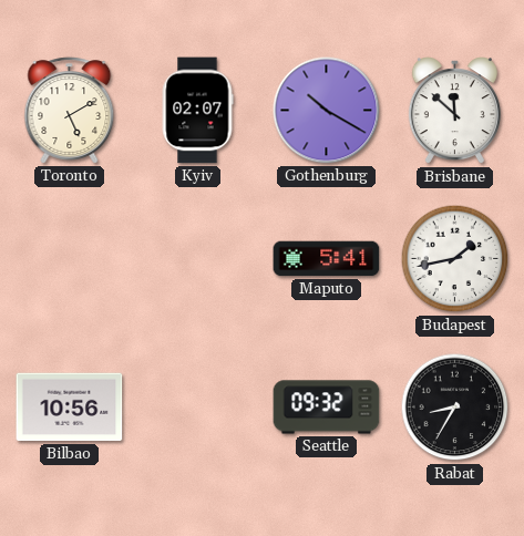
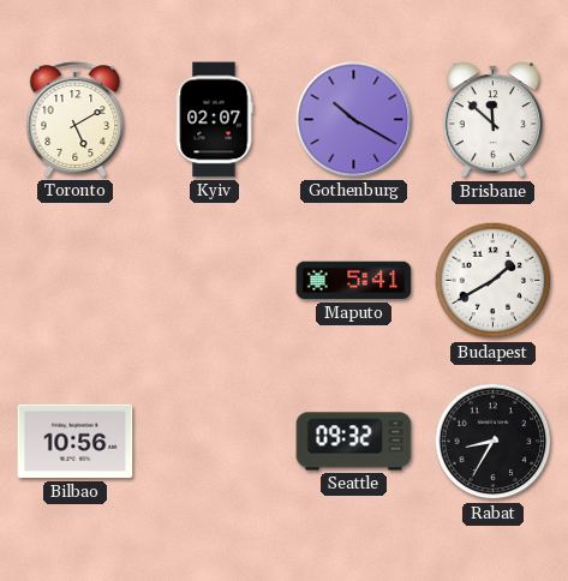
Budapest: 1:43 -> 1:40
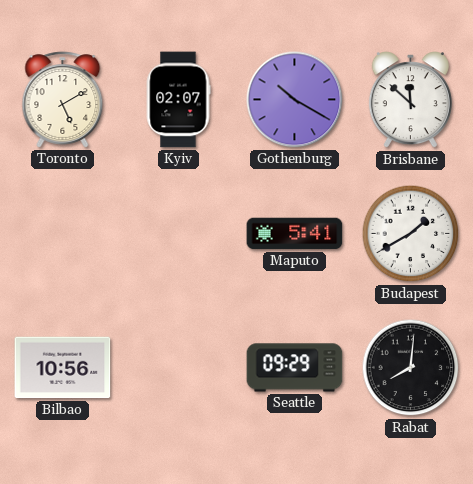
Seattle: 09:32 -> 09:29
Rabat: 8:35 -> 8:01
